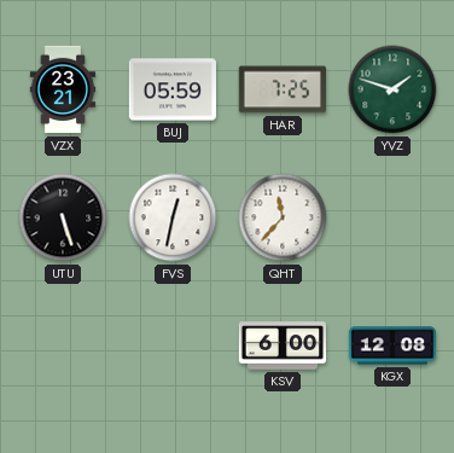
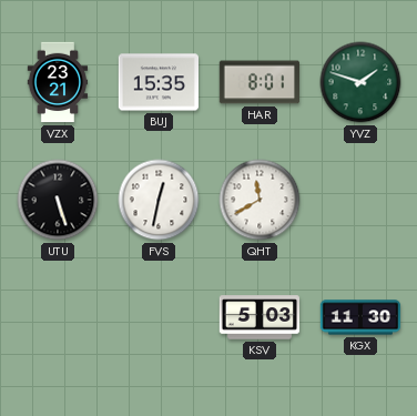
BUJ: 05:59 -> 15:35
HAR: 7:25 -> 8:01
QHT: 11:37 -> 11:40
KSV: 6:00 -> 5:03
KGX: 12:08 -> 11:30
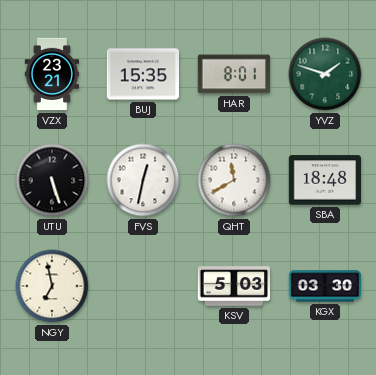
SBA: none -> 18:48
NGY: none -> 6:58
KGX: 11:30 -> 03:30
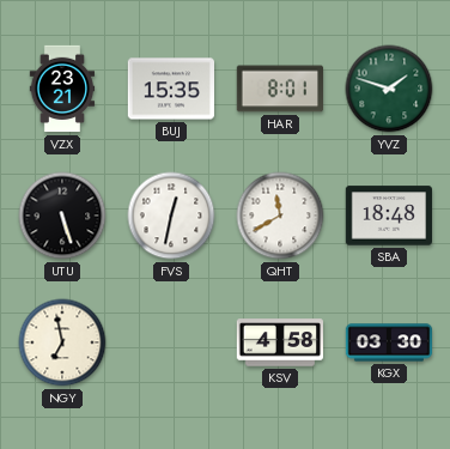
KSV: 5:03 -> 4:58
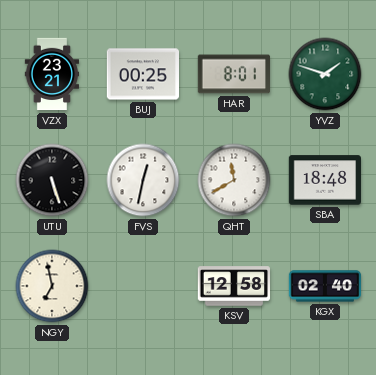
BUJ: 15:35 -> 00:25
KSV: 4:58 -> 12:58
KGX: 03:30 -> 02:40
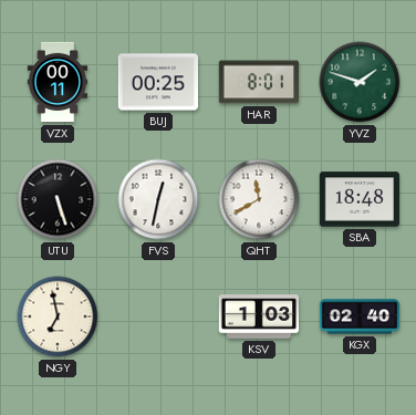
VZX: 23:21 -> 00:11
KSV: 12:58 -> 1:03
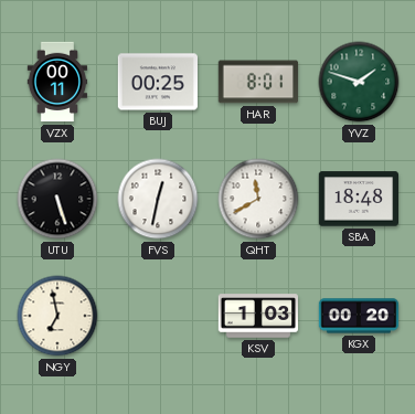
KGX: 02:40 -> 00:20
